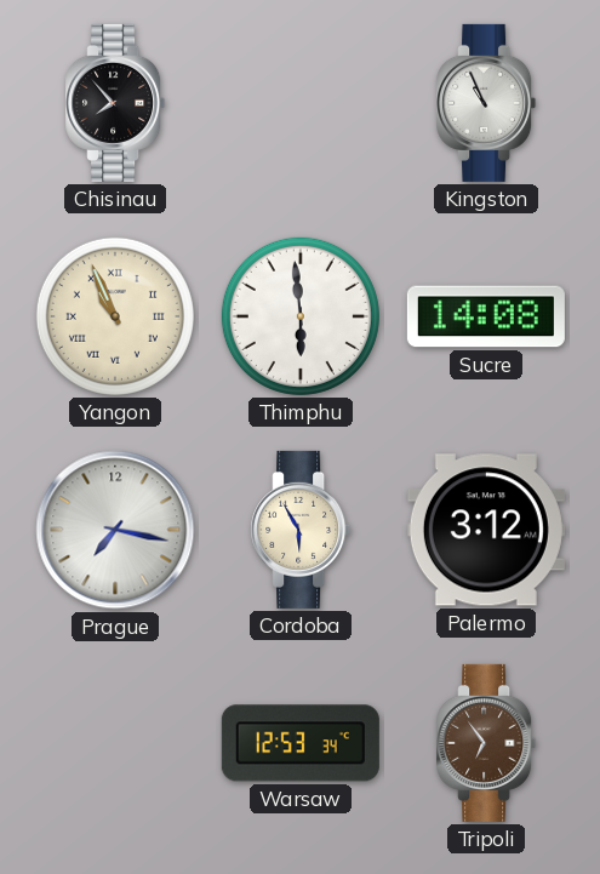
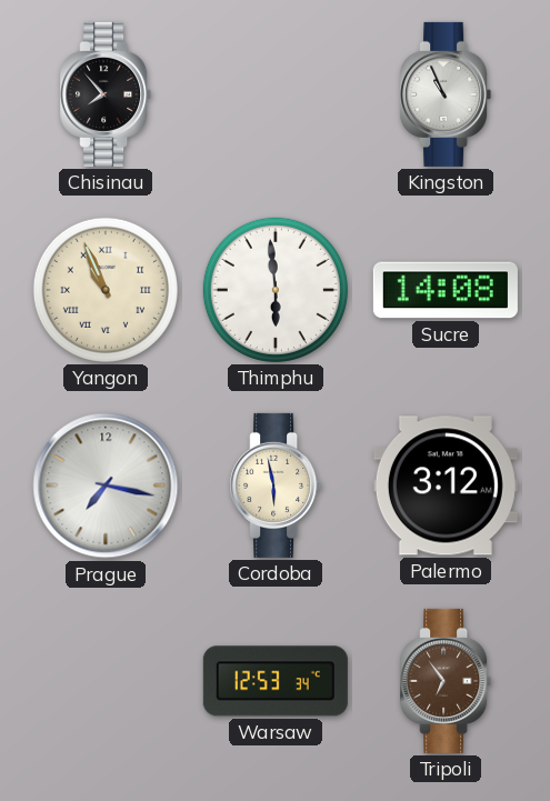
Cordoba: 5:55 -> 5:58
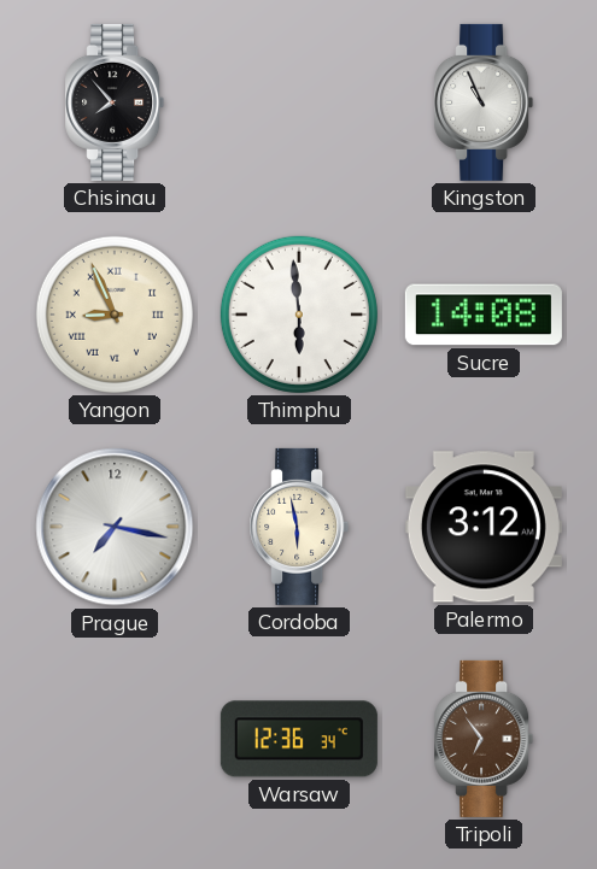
Yangon: 10:56 -> 8:56
Warsaw: 12:53 -> 12:36
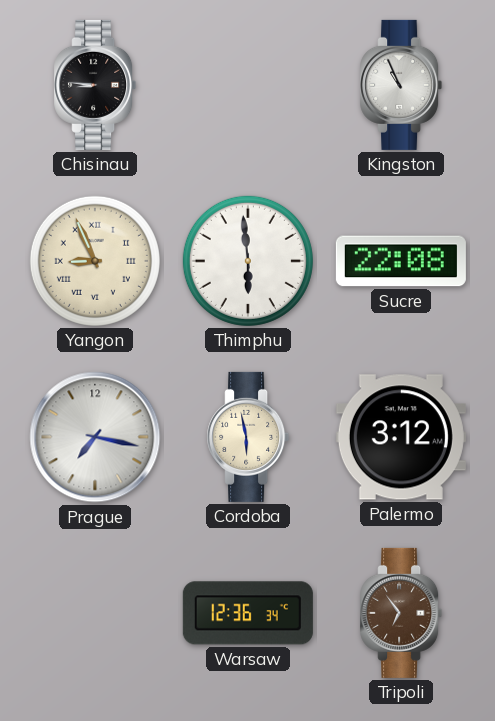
Chisinau: 7:53 -> 8:46
Sucre: 14:08 -> 22:08
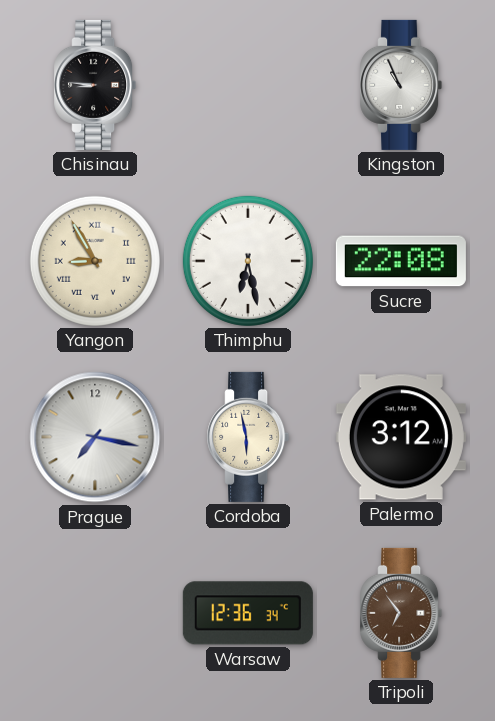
Yangon: 8:56 -> 8:55
Thimphu: 5:59 -> 6:28
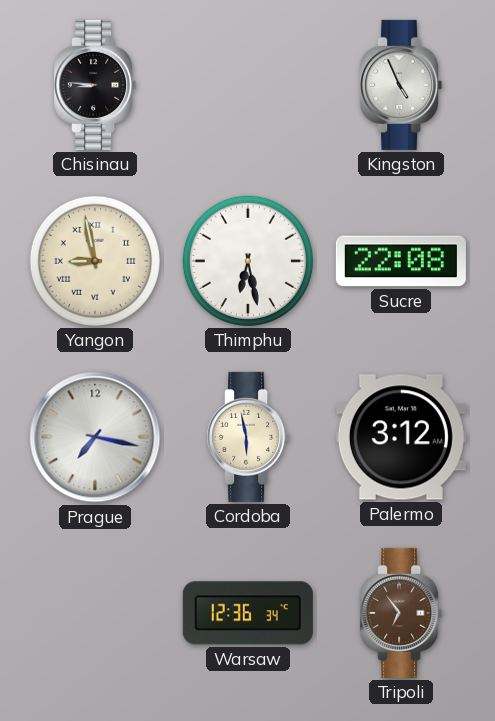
Kingston: 10:56 -> 4:56
Yangon: 8:55 -> 8:58
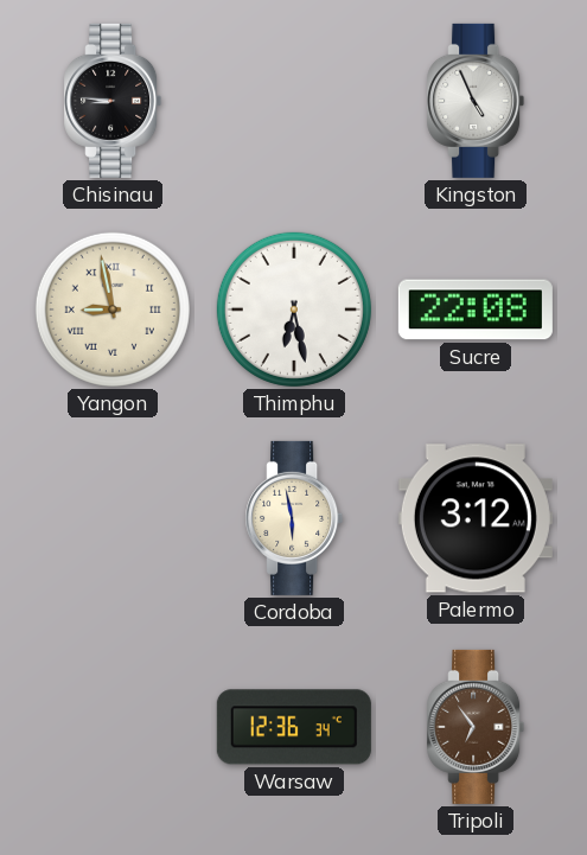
Prague: 7:17 -> none
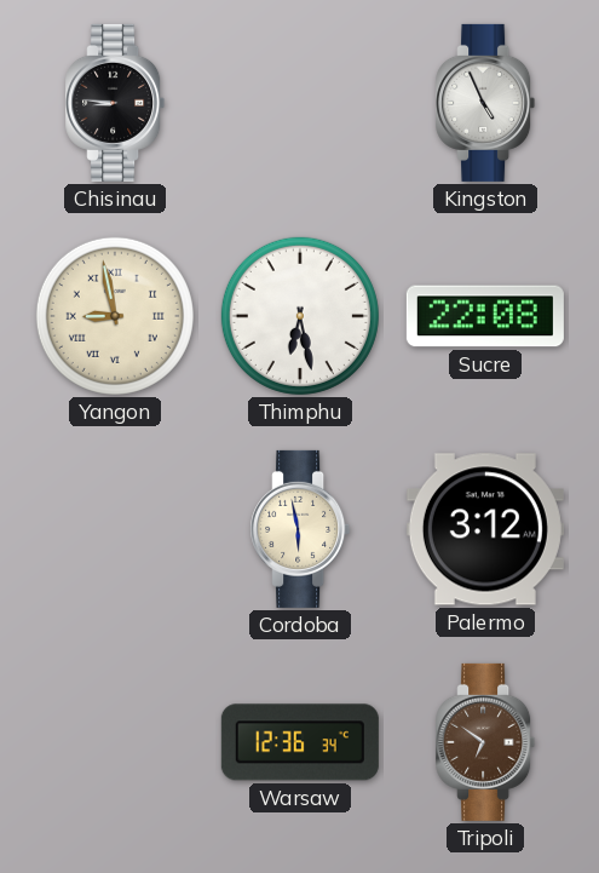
Tripoli: 6:54 -> 6:51
